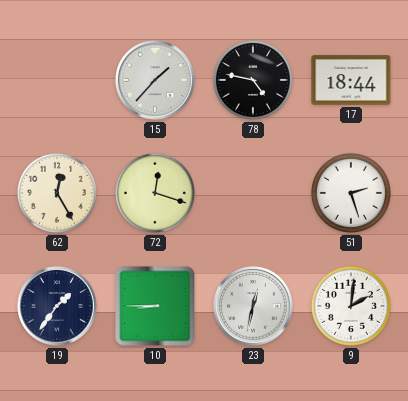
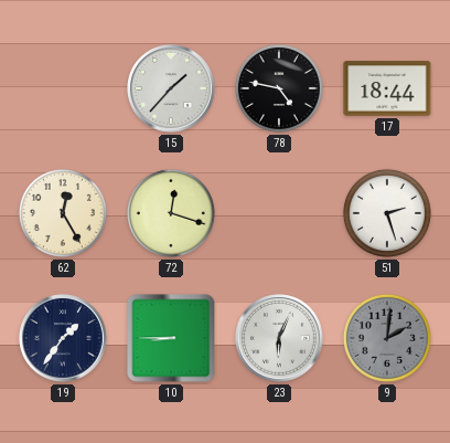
23: 12:32 -> 6:04
9 dial: white -> grey
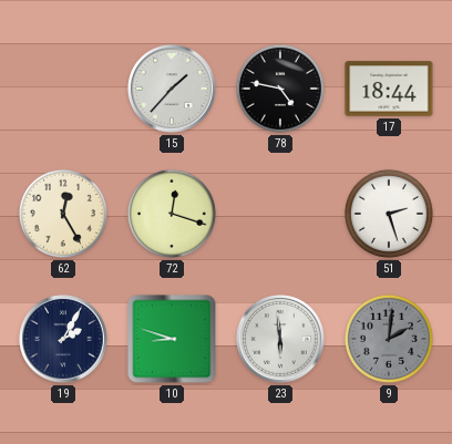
19: 1:36 -> 2:05
10: 8:45 -> 8:48
23: 6:04 -> 5:59
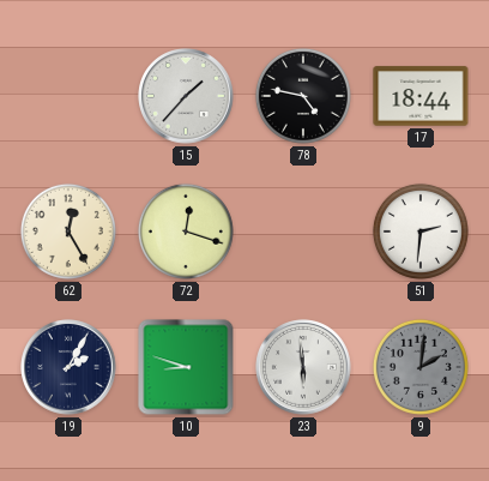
51: 2:27 -> 2:31
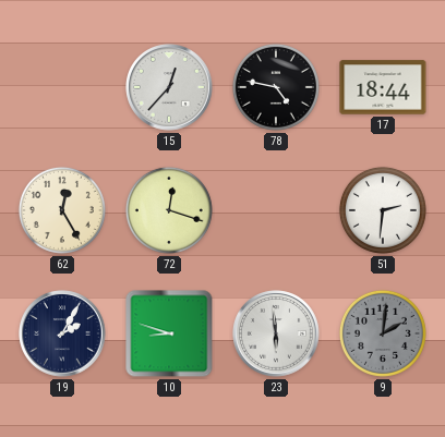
15: 1:37 -> 12:37
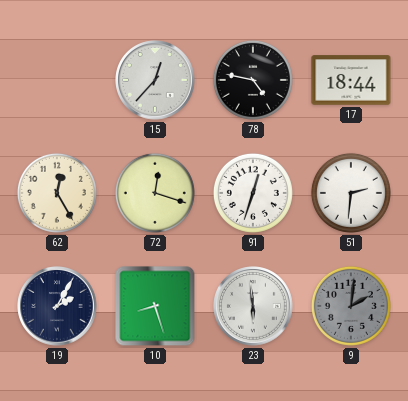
91: none -> 12:33
10: 8:48 -> 8:27
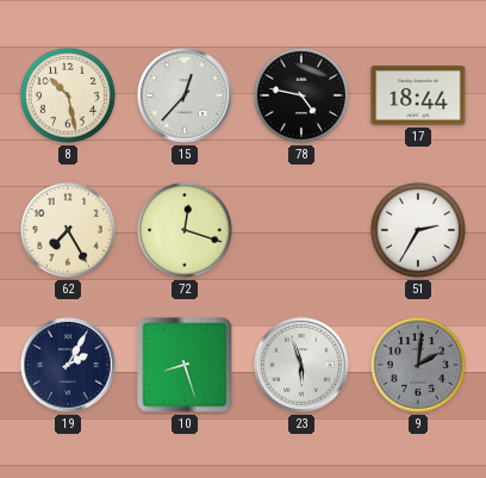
8: none -> 10:28
62: 12:25 -> 7:25
91: 12:33 -> none
51: 2:31 -> 2:35
23: 5:59 -> 5:57
